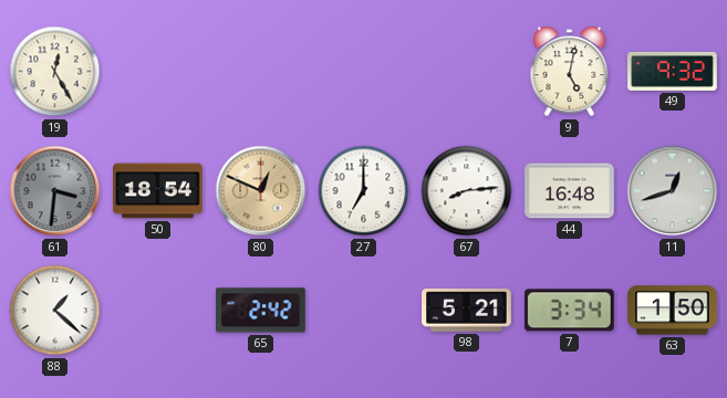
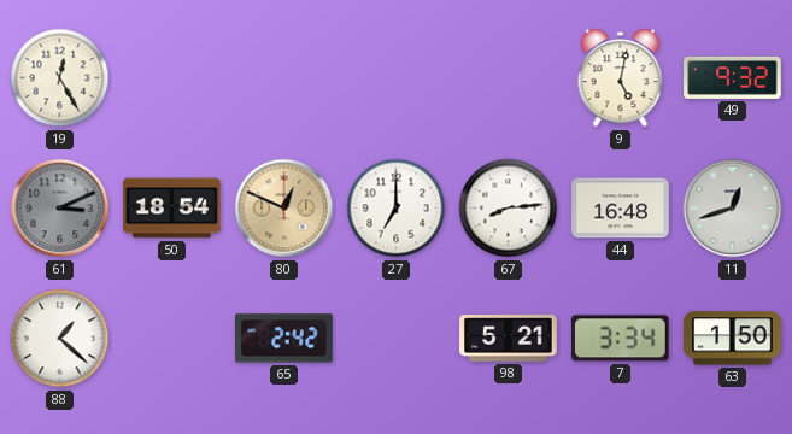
61: 3:31 -> 3:11
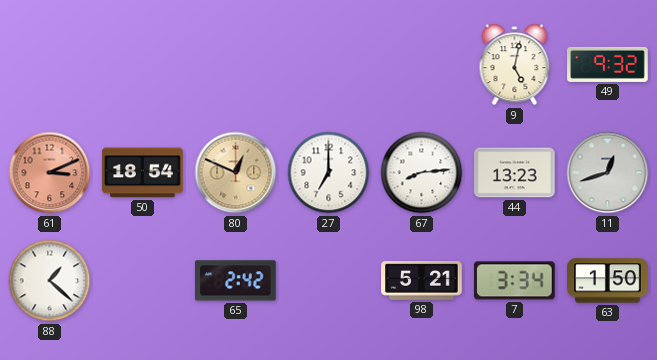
19: 12:25 -> none
61 dial: grey -> salmon
44: 16:48 -> 13:23
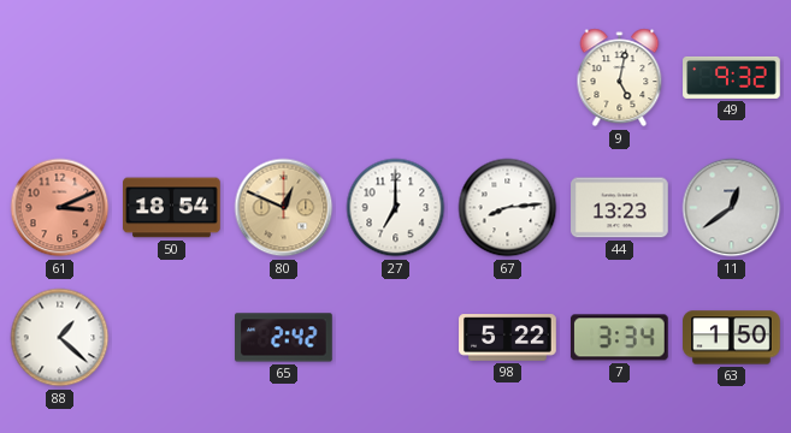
11: 12:42 -> 12:39
98: 5:21 -> 5:22
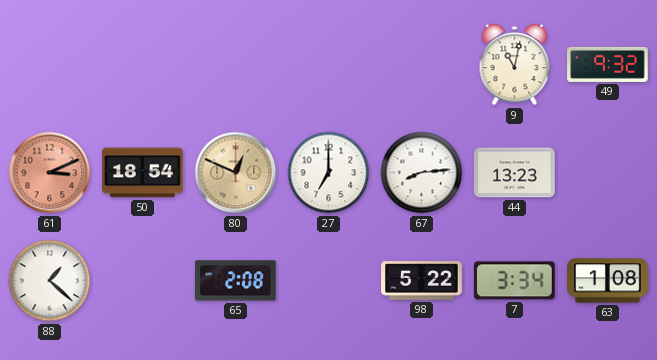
9: 5:02 -> 11:02
11: 12:39 -> none
65: 2:42 -> 2:08
63: 1:50 -> 1:08
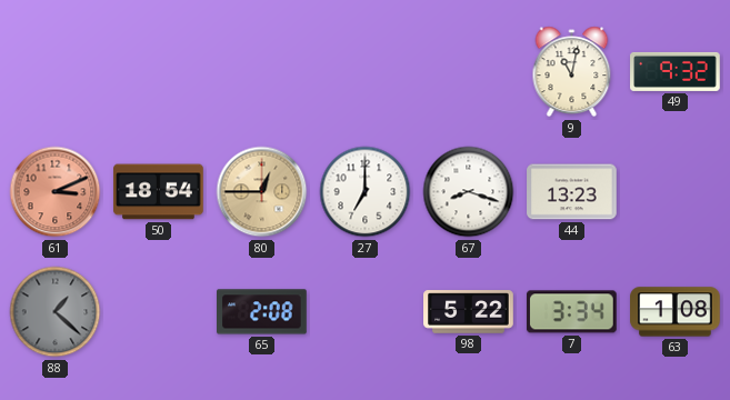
80: 12:49 -> 12:45
67: 8:14 -> 8:18
88 dial: white -> grey
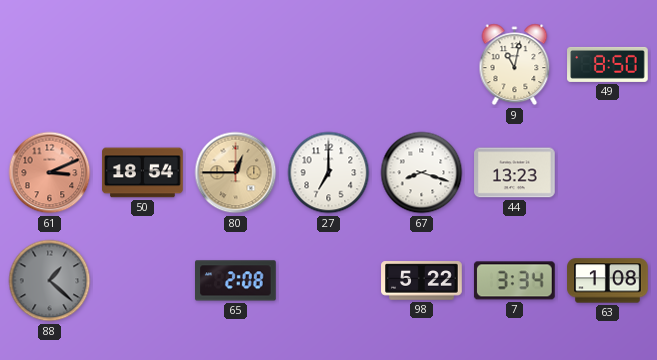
49: 9:32 -> 8:50
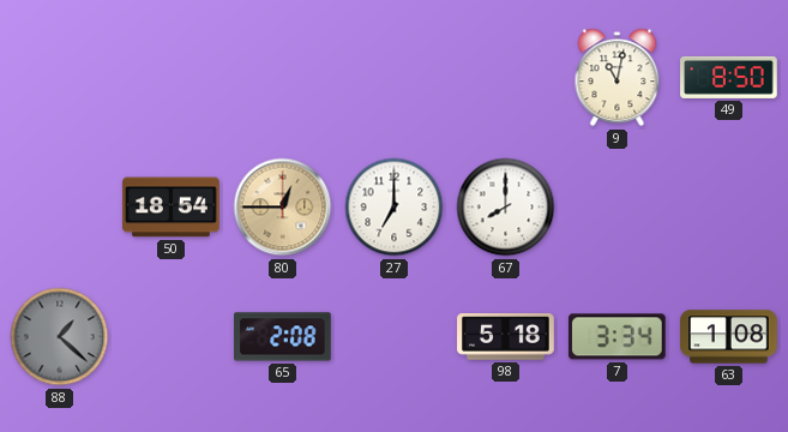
61: 3:11 -> none
67: 8:18 -> 8:00
44: 13:23 -> none
98: 5:22 -> 5:18
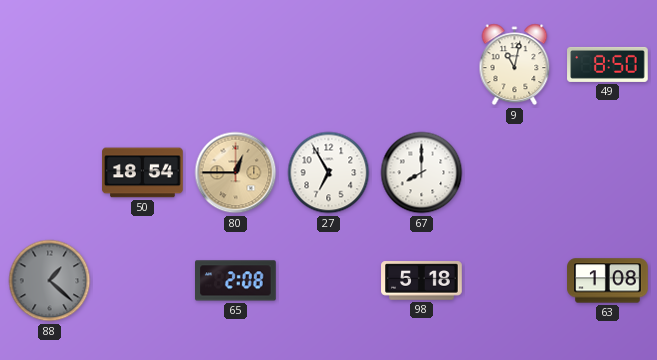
27: 7:00 -> 6:55
7: 3:34 -> none
